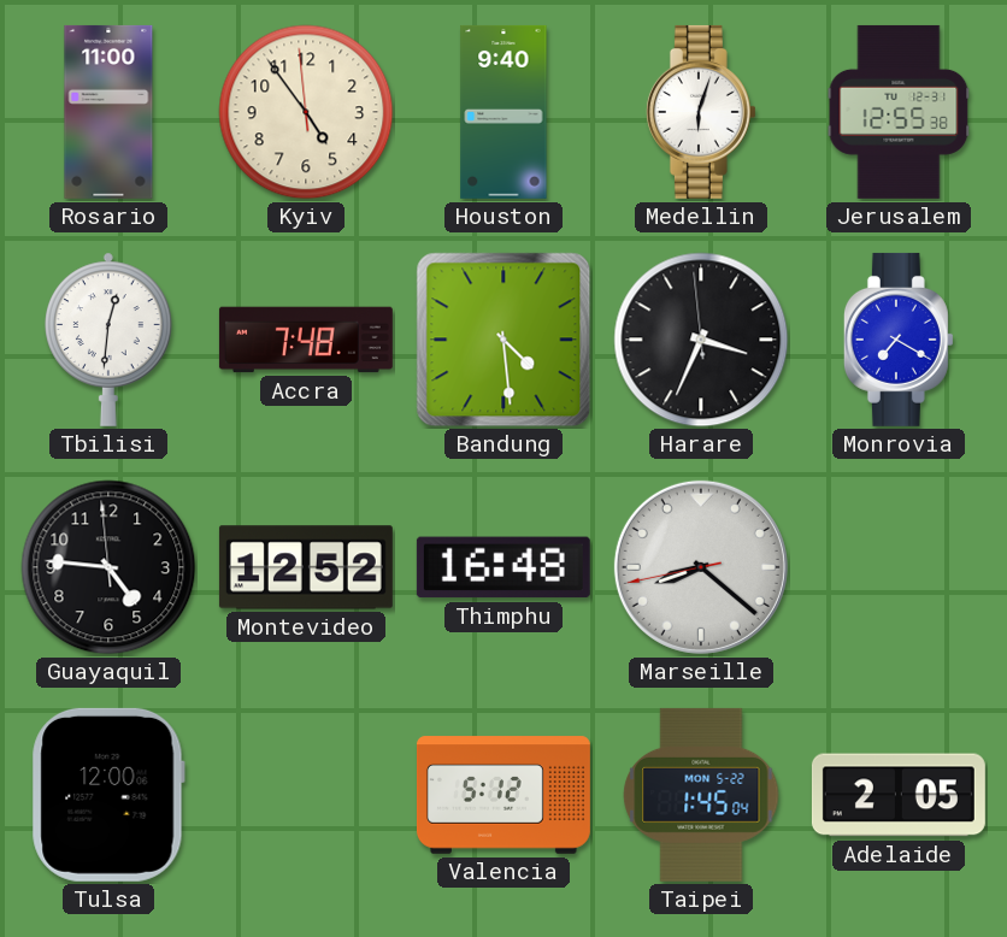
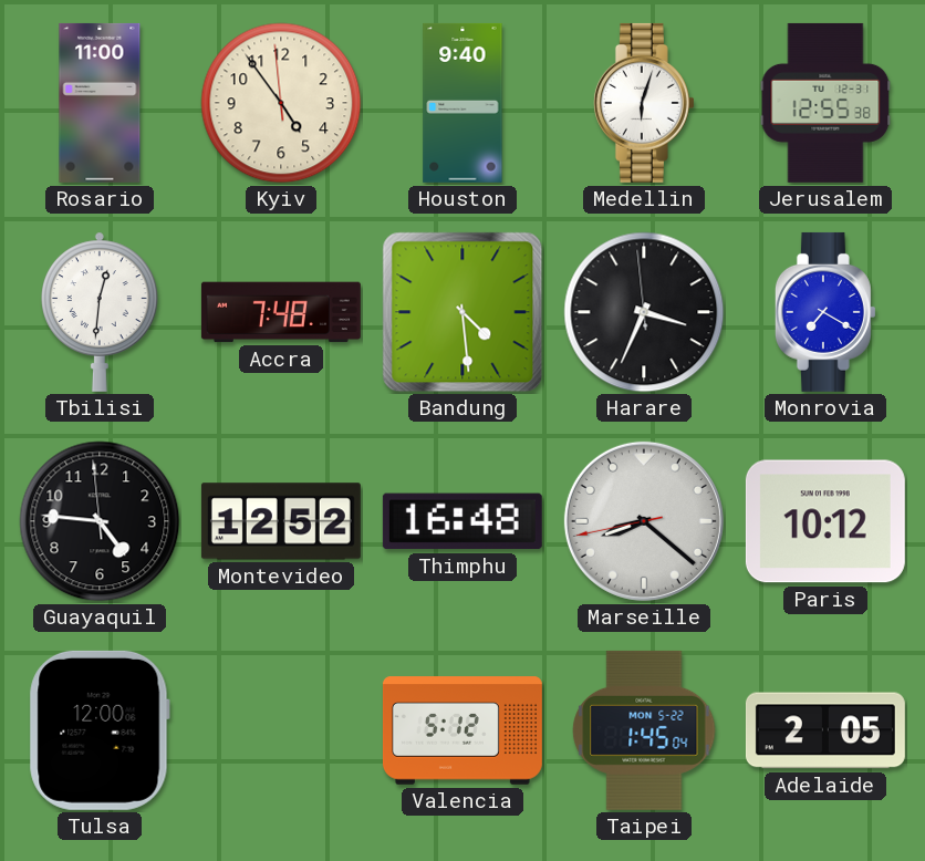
Paris: none -> 10:12
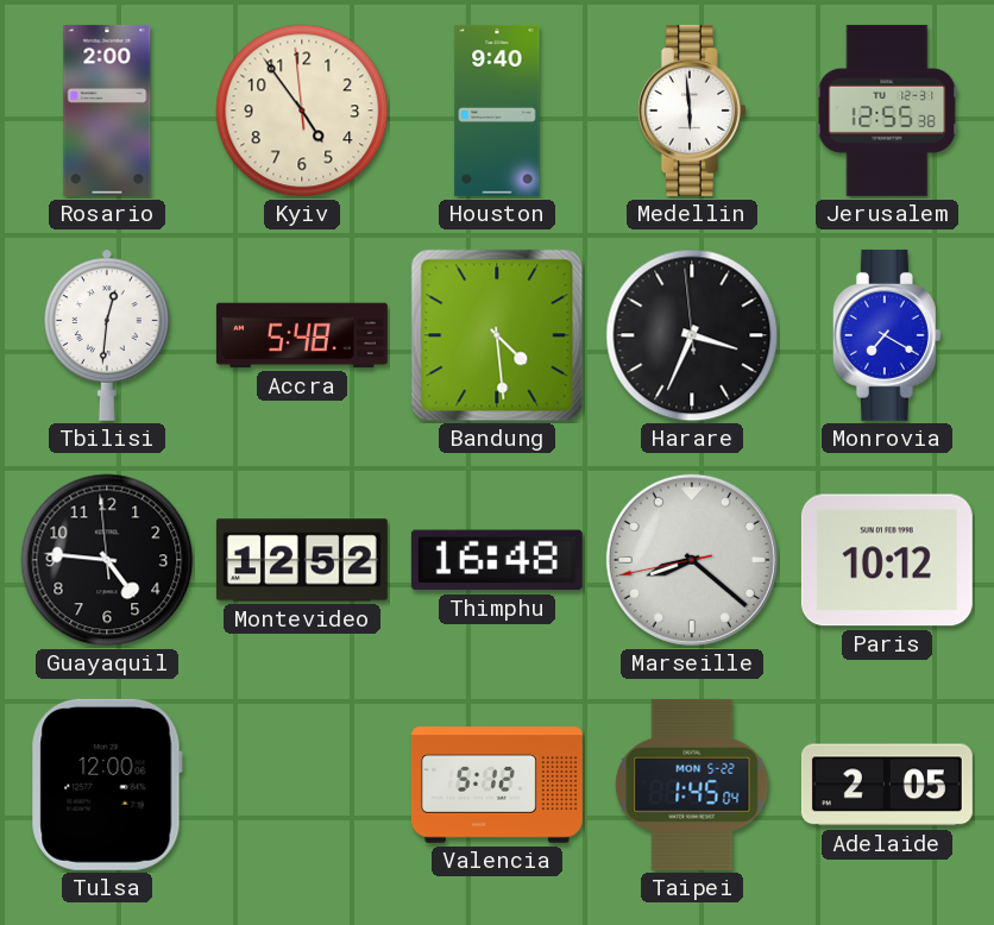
Rosario: 11:00 -> 2:00
Medellin: 6:03 -> 5:59
Accra: 7:48 -> 5:48
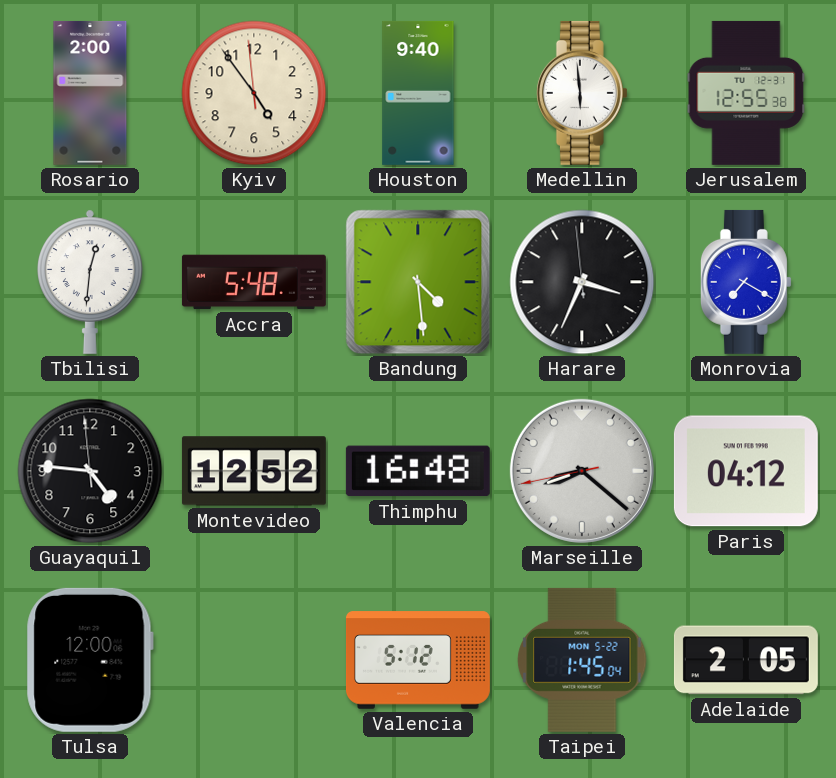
Paris: 10:12 -> 04:12
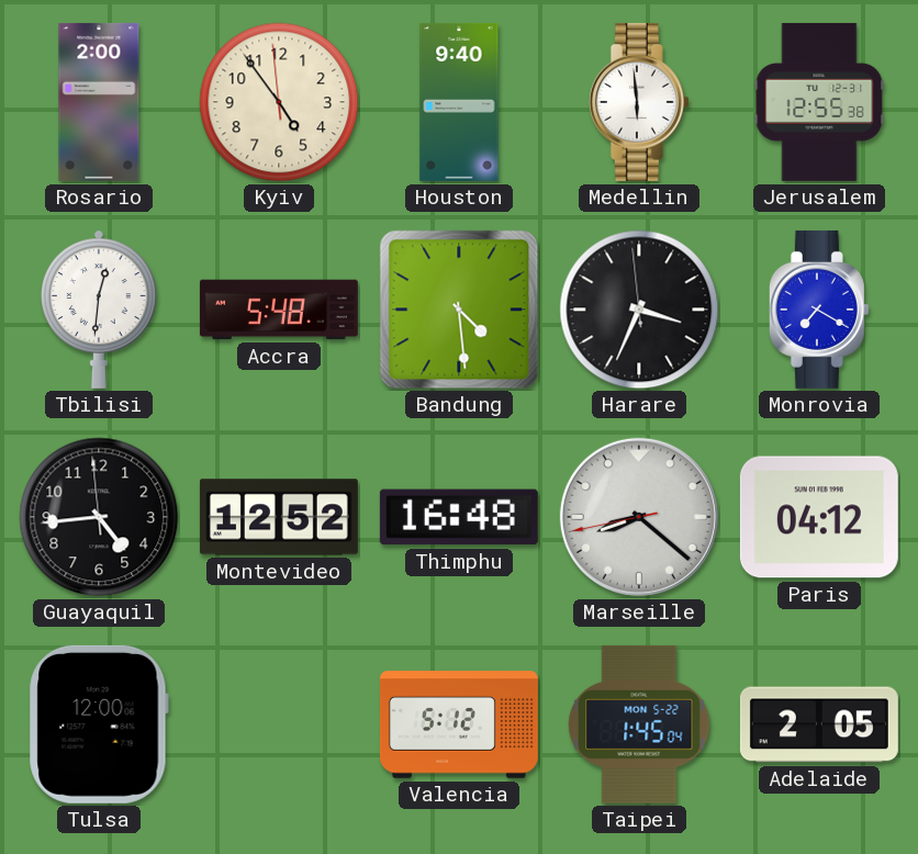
Guayaquil: 4:45 -> 4:43
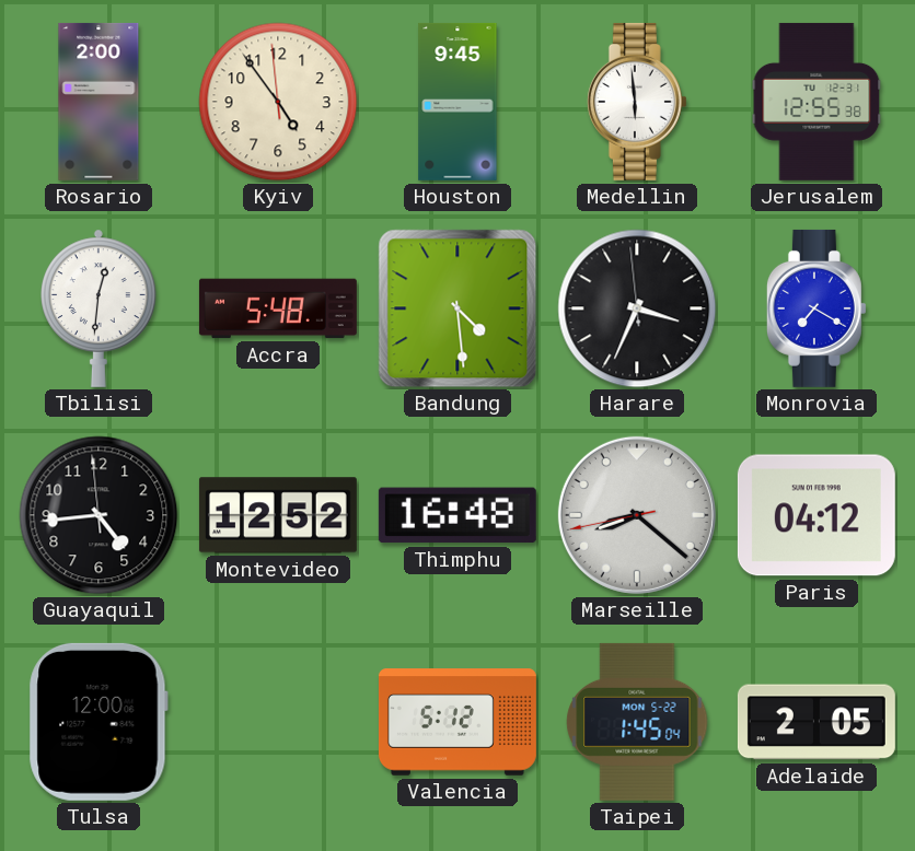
Houston: 9:40 -> 9:45
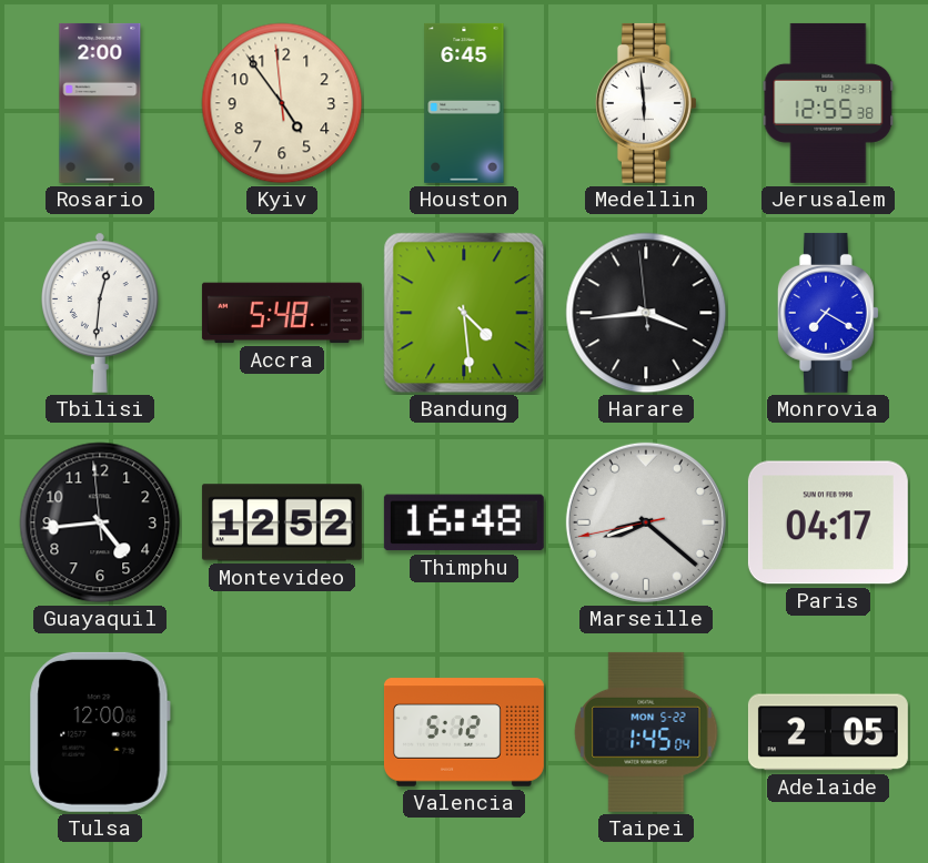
Houston: 9:45 -> 6:45
Harare: 3:33 -> 3:43
Paris: 04:12 -> 04:17
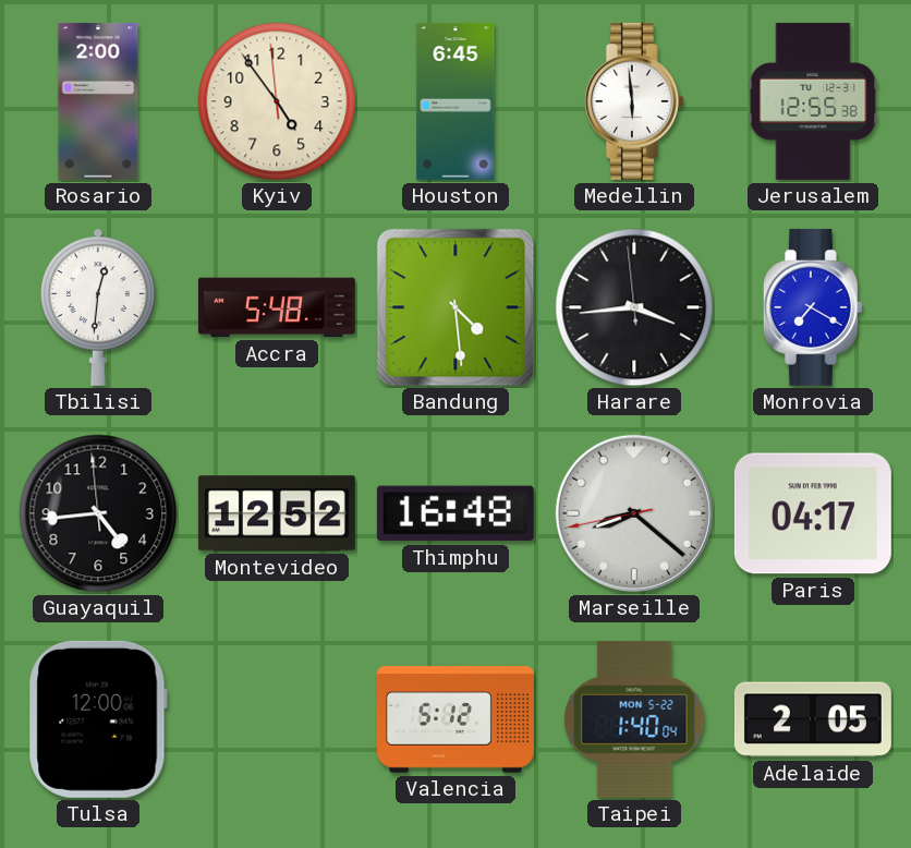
Taipei: 1:45 -> 1:40
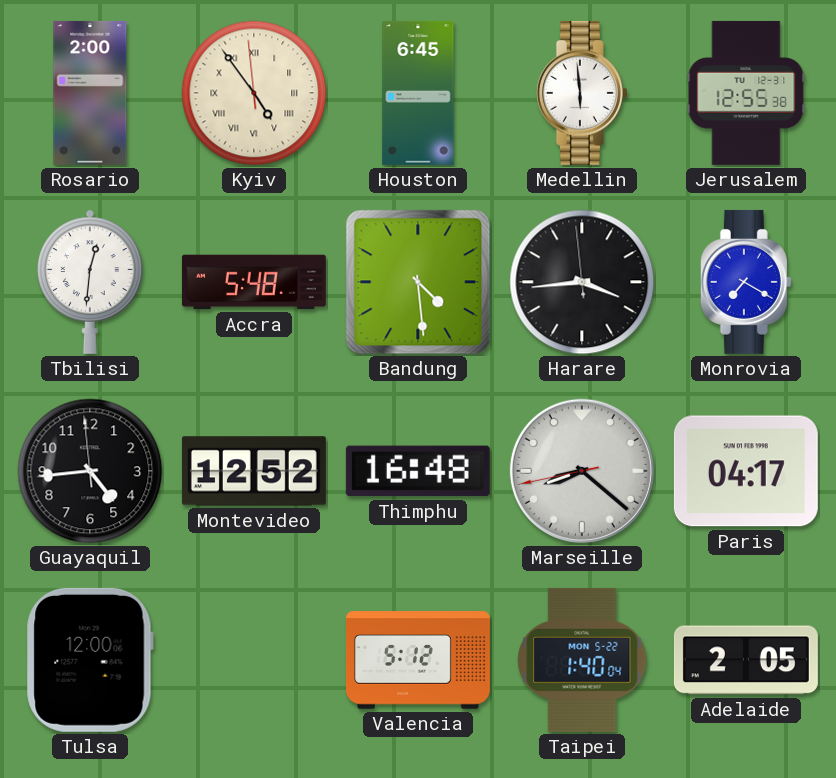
Kyiv numerals: Arabic -> Roman
